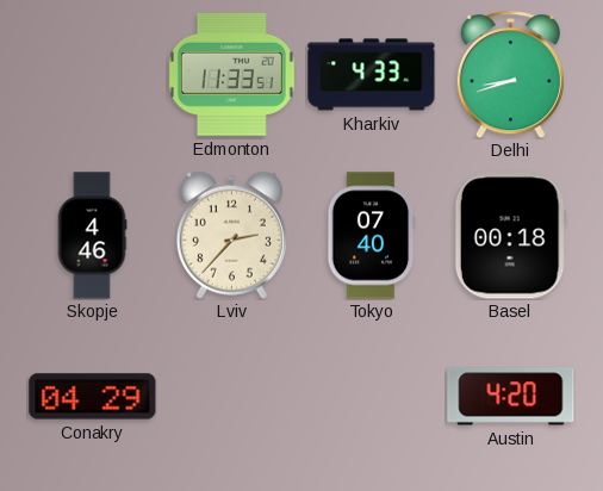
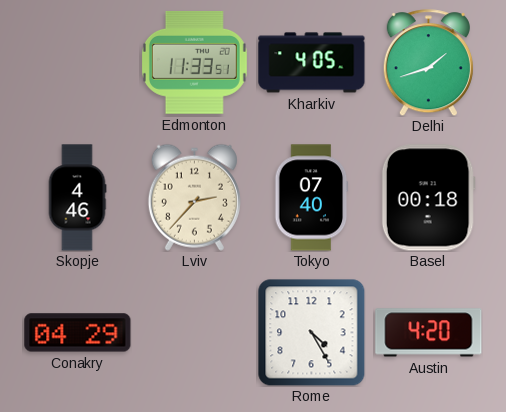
Kharkiv: 4:33 -> 4:05
Delhi: 8:42 -> 1:42
Rome: none -> 4:25
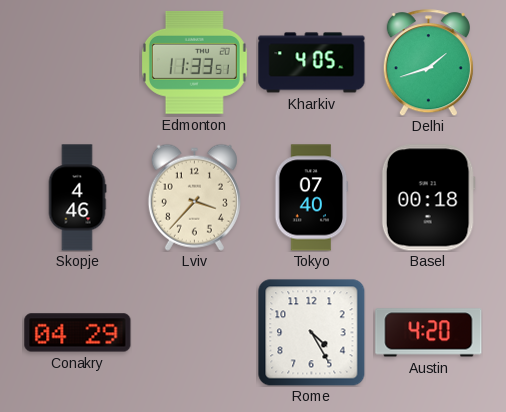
Lviv: 2:37 -> 3:37
